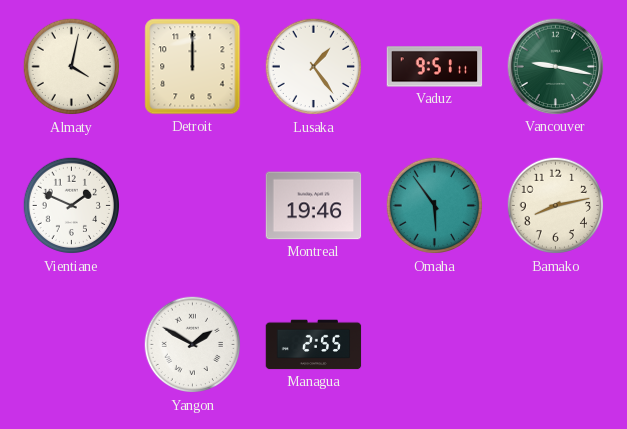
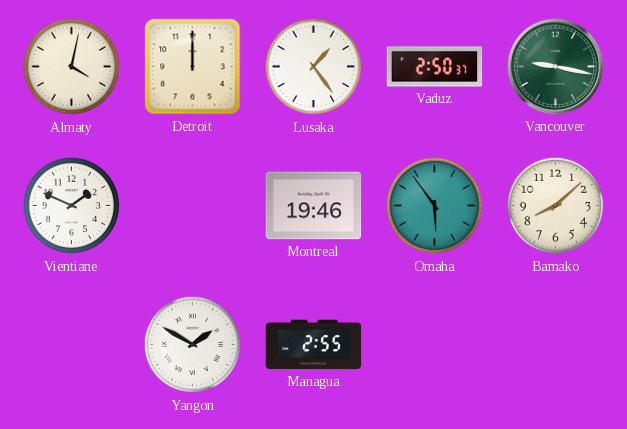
Vaduz: 9:51 -> 2:50
Bamako: 8:13 -> 8:08
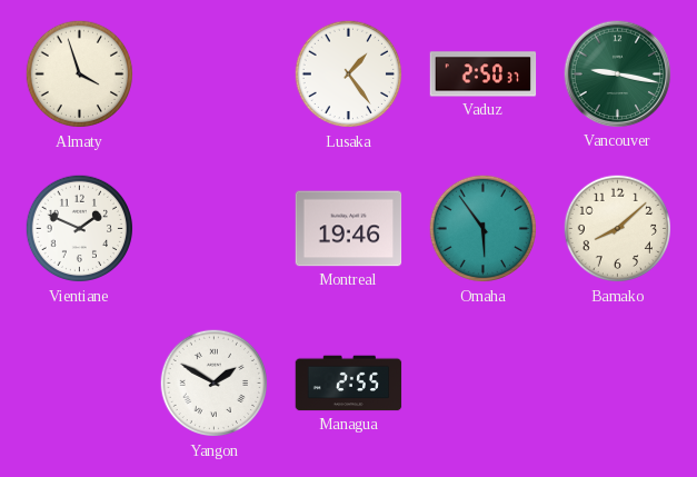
Almaty: 4:02 -> 3:57
Detroit: 12:00 -> none
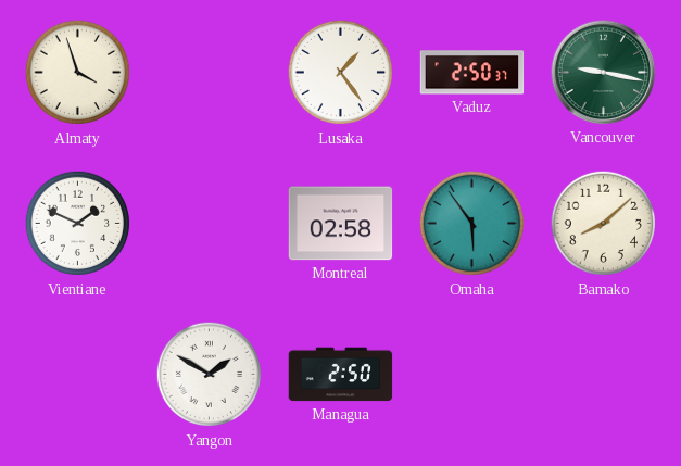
Montreal: 19:46 -> 02:58
Managua: 2:55 -> 2:50
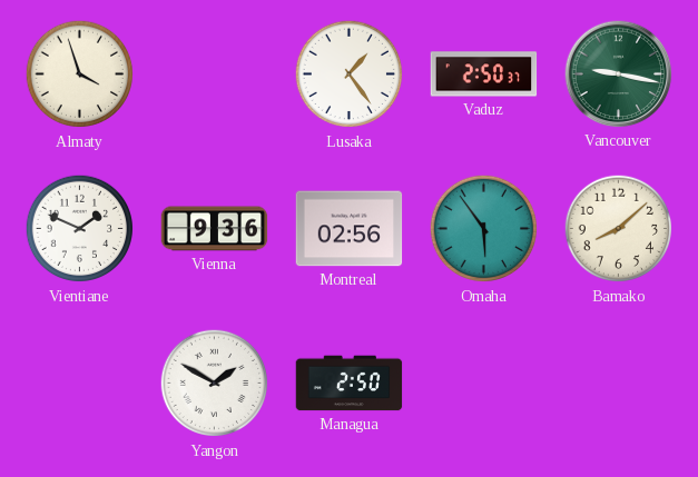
Vienna: none -> 9:36
Montreal: 02:58 -> 02:56
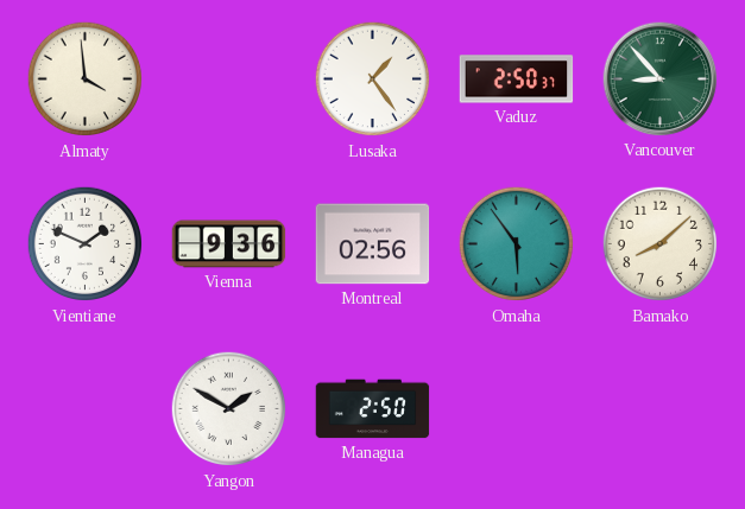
Almaty: 3:57 -> 3:59
Vancouver: 9:17 -> 8:53
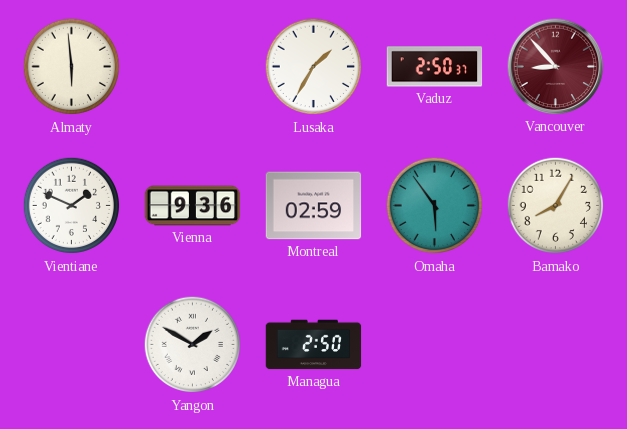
Almaty: 3:59 -> 5:59
Lusaka: 1:24 -> 1:35
Vancouver dial: green -> burgundy
Montreal: 02:56 -> 02:59
Bamako: 8:08 -> 8:05
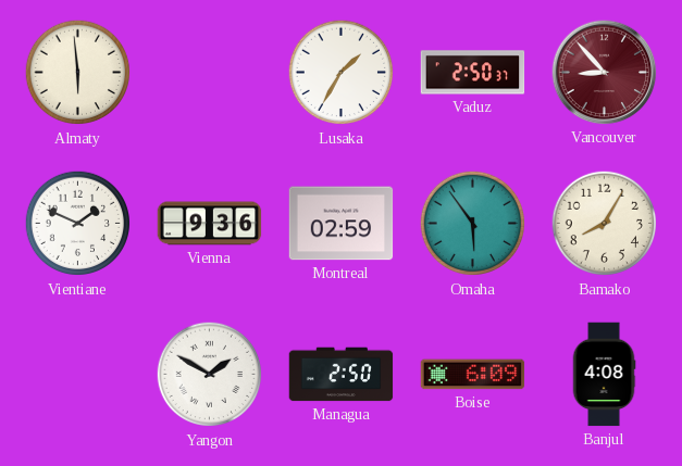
Boise: none -> 6:09
Banjul: none -> 4:08
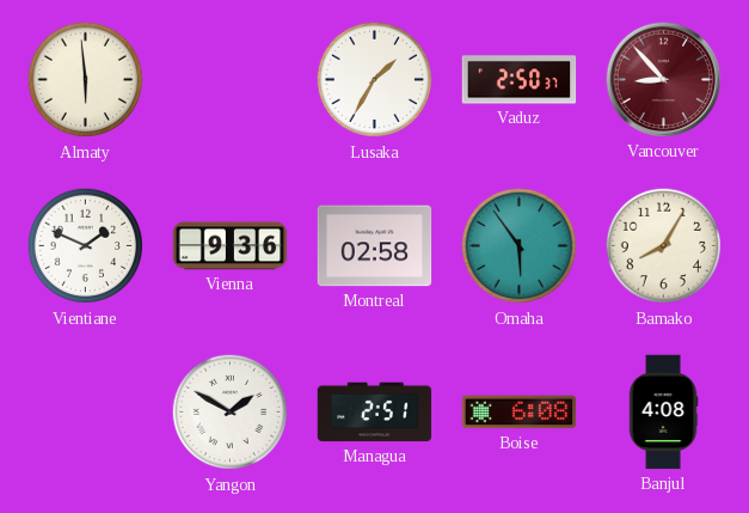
Montreal: 02:59 -> 02:58
Managua: 2:50 -> 2:51
Boise: 6:09 -> 6:08
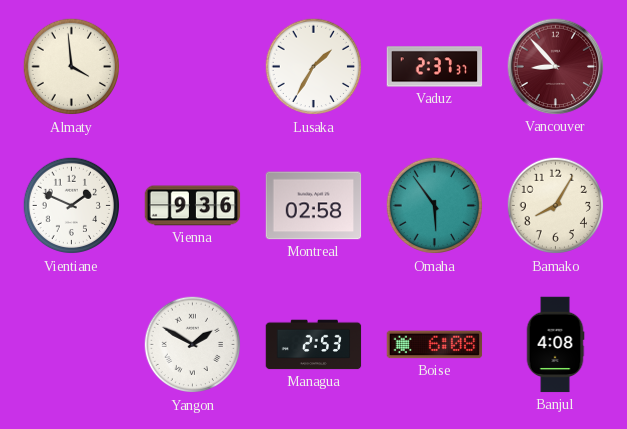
Almaty: 5:59 -> 3:59
Vaduz: 2:50 -> 2:37
Managua: 2:51 -> 2:53
